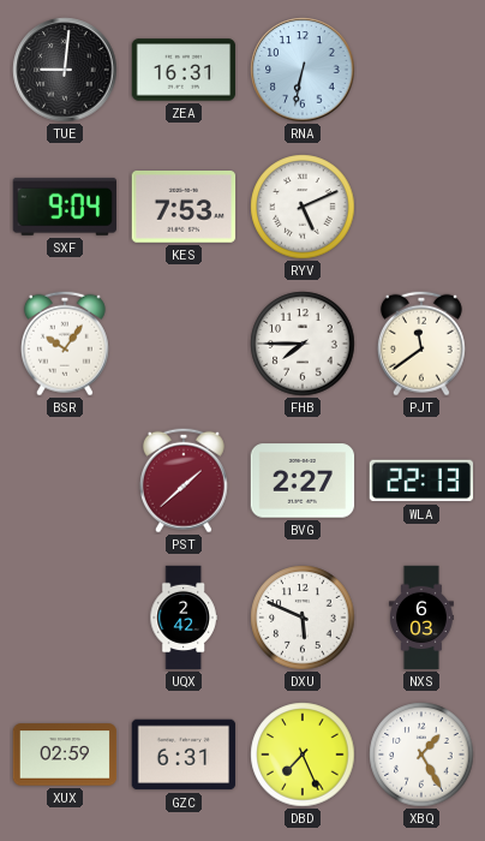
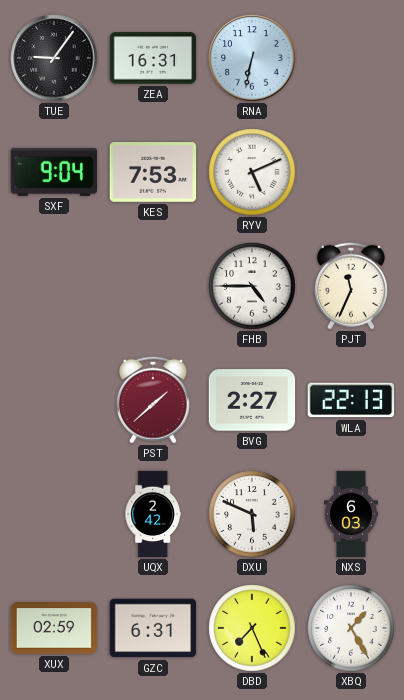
TUE: 9:01 -> 9:06
BSR: 10:06 -> none
FHB: 7:45 -> 4:45
PJT: 11:39 -> 11:34
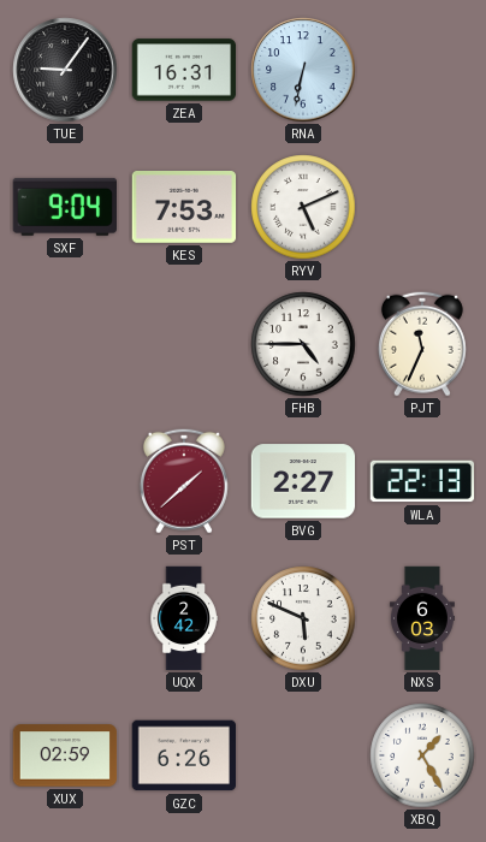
GZC: 6:31 -> 6:26
DBD: 7:26 -> none
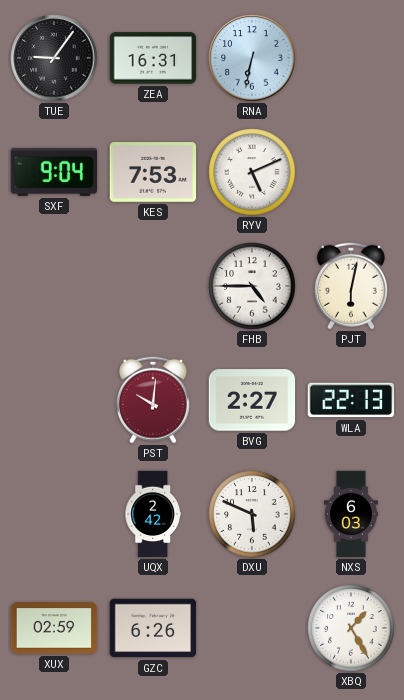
PJT: 11:34 -> 6:02
PST: 1:38 -> 10:01
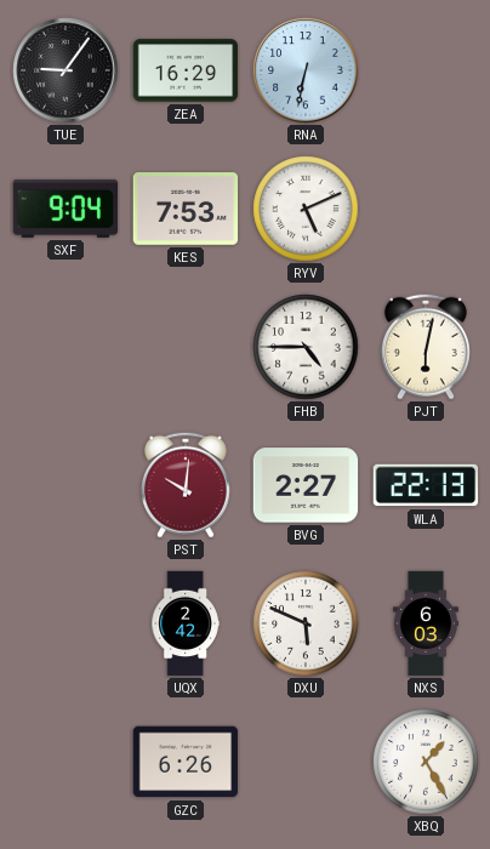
ZEA: 16:31 -> 16:29
XUX: 02:59 -> none
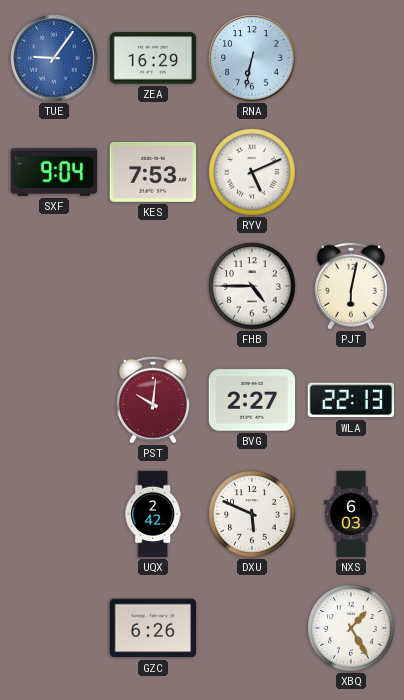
TUE dial: black -> blue
